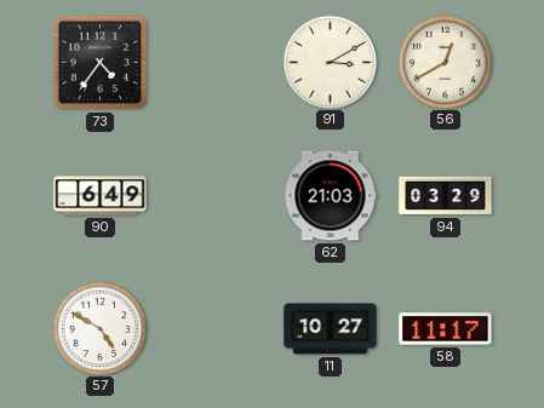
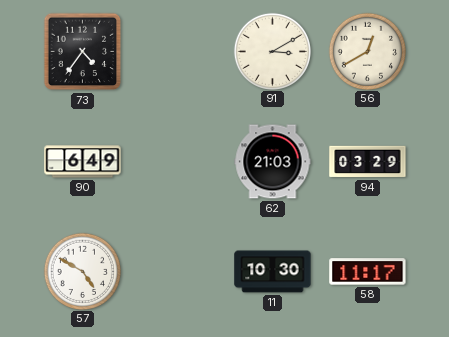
11: 10:27 -> 10:30
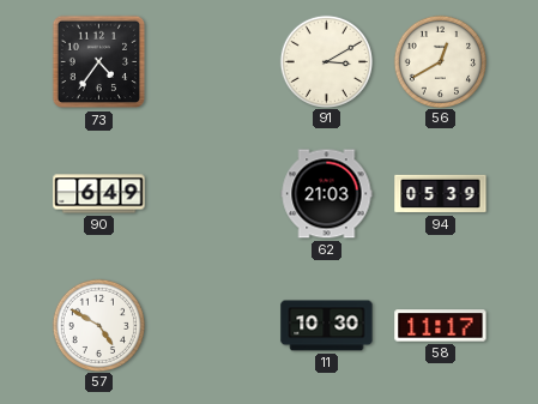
94: 03:29 -> 05:39
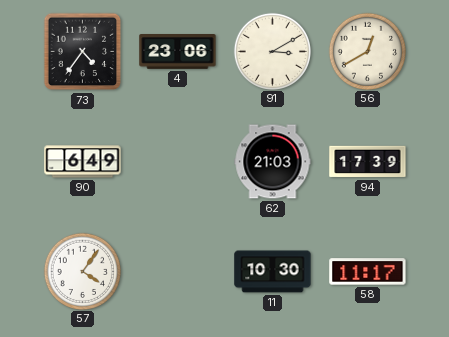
4: none -> 23:06
94: 05:39 -> 17:39
57: 4:50 -> 4:06
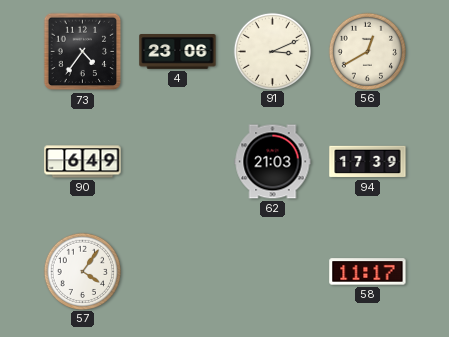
91: 3:10 -> 3:11
11: 10:30 -> none
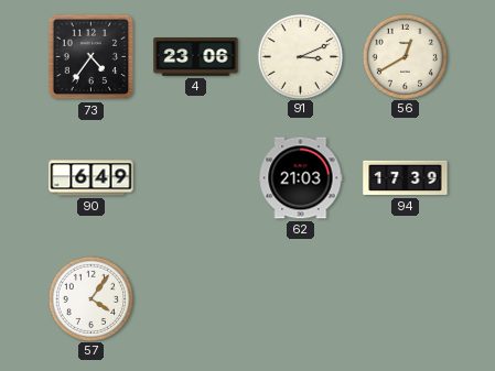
58: 11:17 -> none
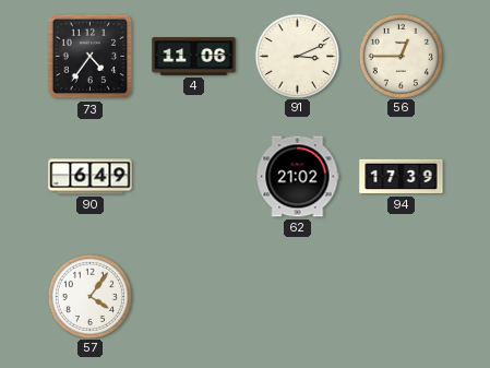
4: 23:06 -> 11:06
56: 12:40 -> 12:45
62: 21:03 -> 21:02
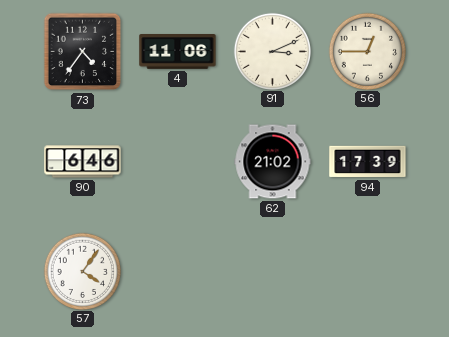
90: 6:49 -> 6:46
